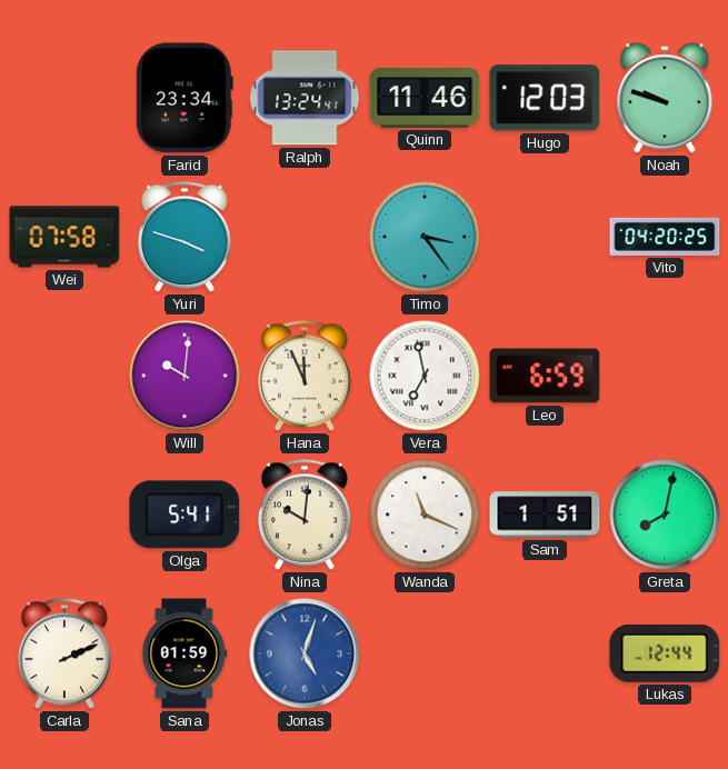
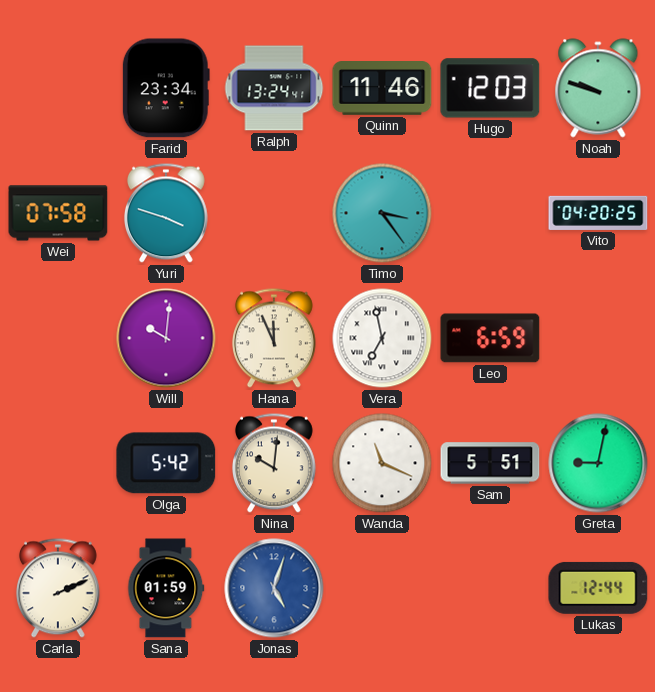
Olga: 5:41 -> 5:42
Sam: 1:51 -> 5:51
Greta: 8:02 -> 9:02
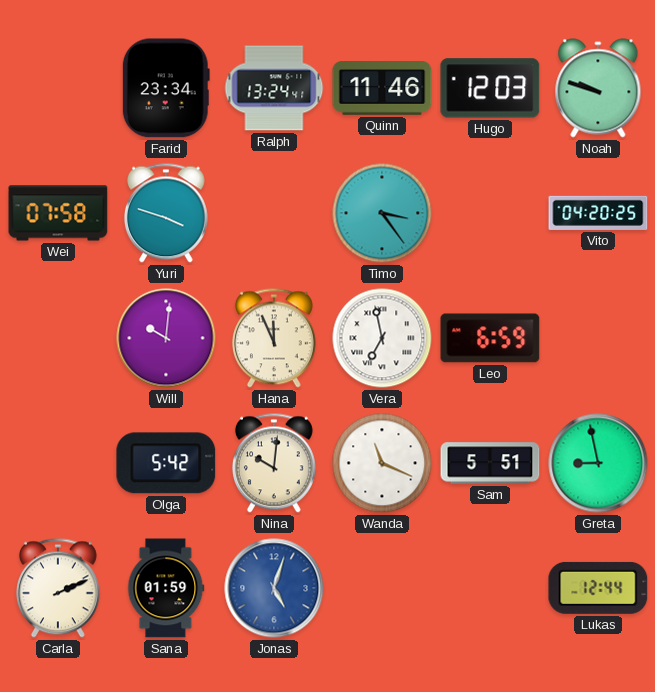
Greta: 9:02 -> 8:58
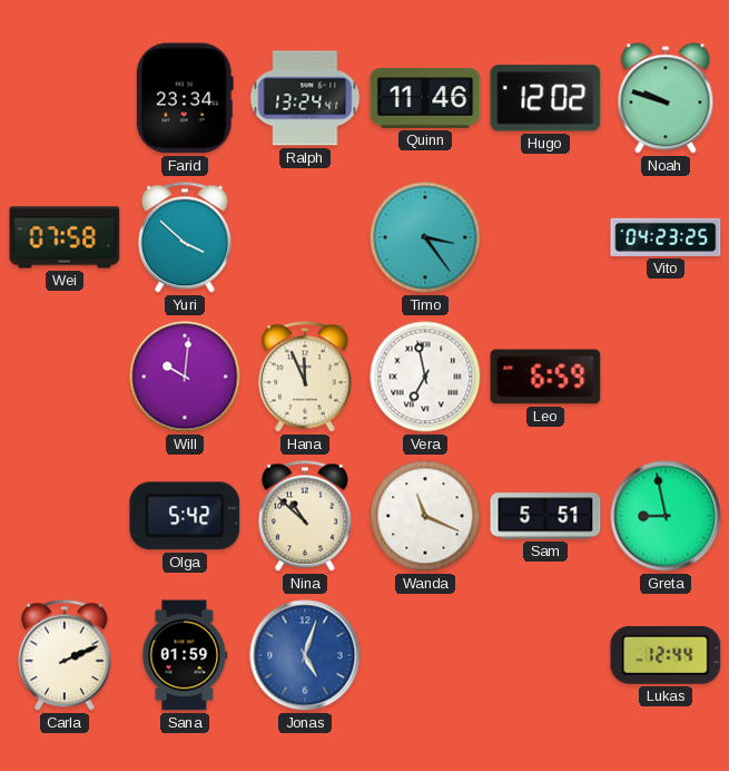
Hugo: 12:03 -> 12:02
Yuri: 3:48 -> 3:52
Vito: 04:20 -> 04:23
Nina: 10:01 -> 10:52
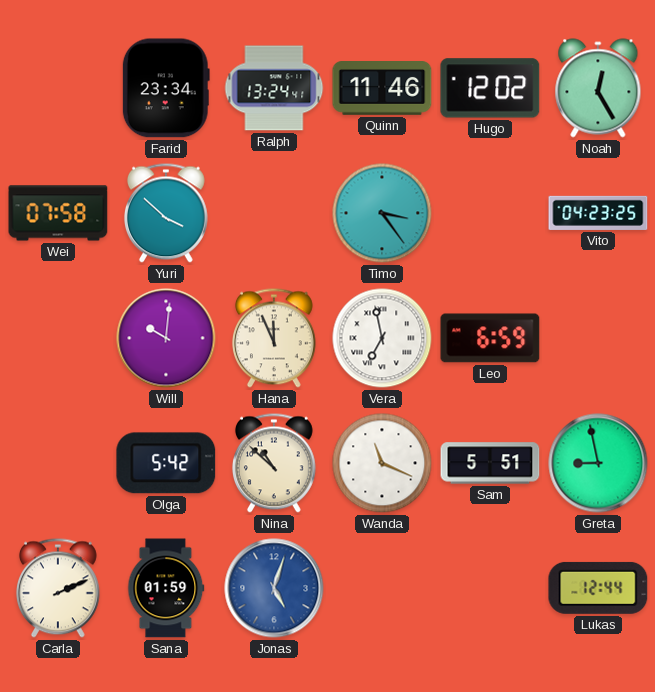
Noah: 9:48 -> 12:25
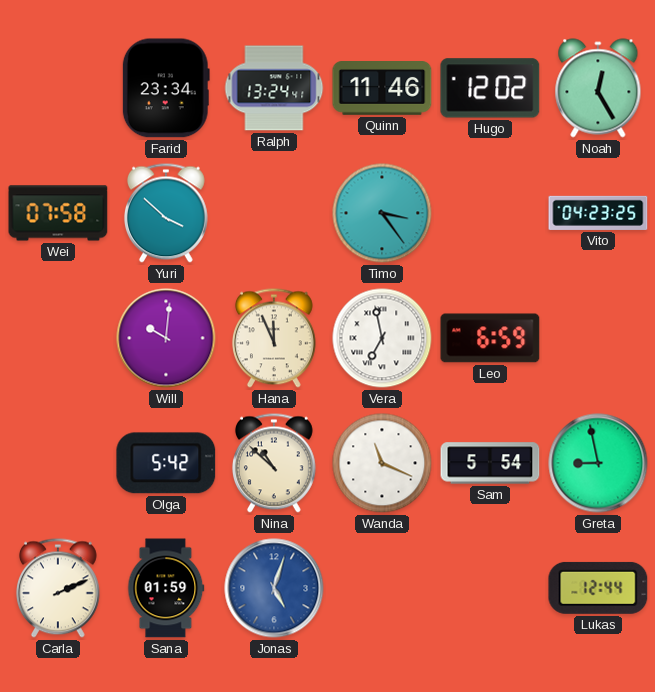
Sam: 5:51 -> 5:54
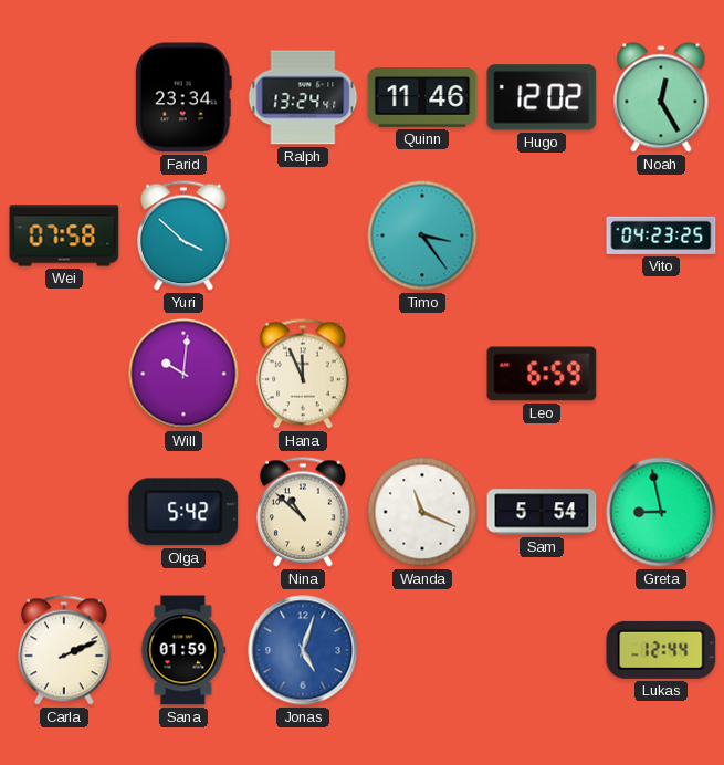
Vera: 6:58 -> none
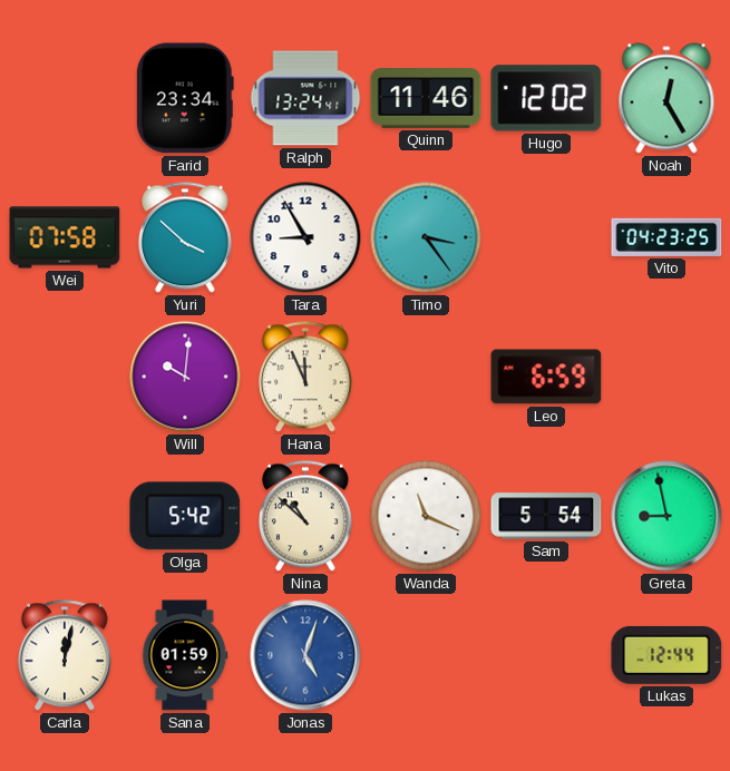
Tara: none -> 8:55
Carla: 2:11 -> 12:02
